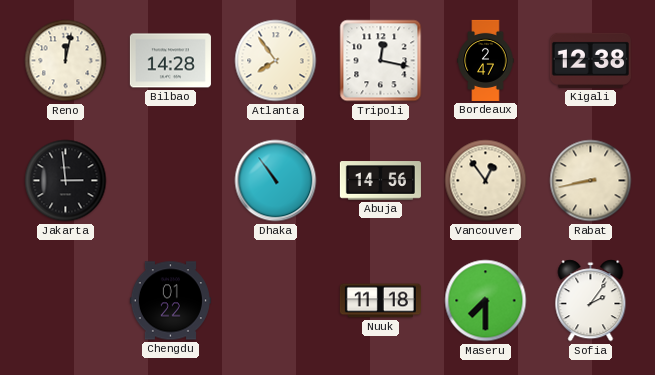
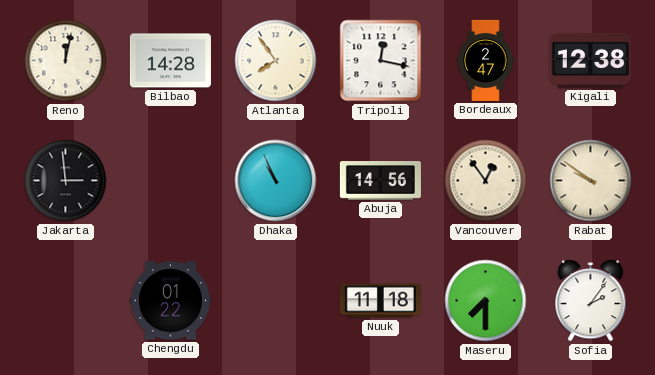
Dhaka: 10:54 -> 10:56
Rabat: 8:43 -> 9:51
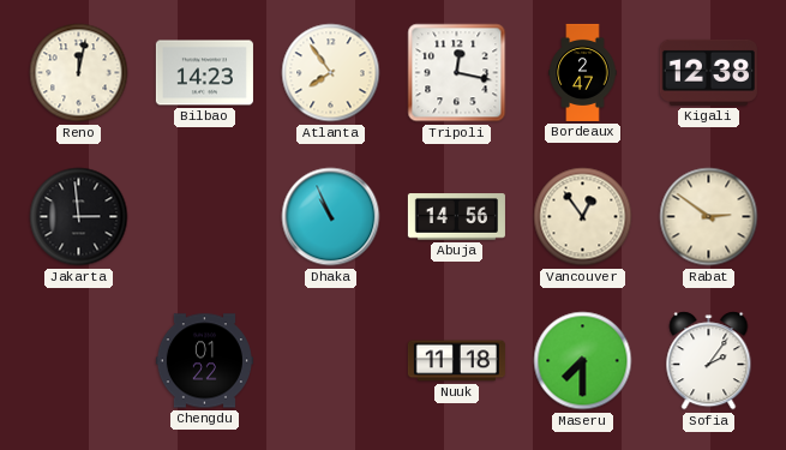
Bilbao: 14:28 -> 14:23
Rabat: 9:51 -> 2:51
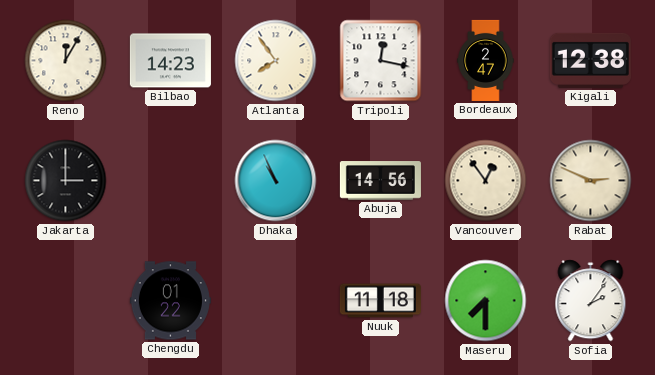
Reno: 12:02 -> 12:05
Jakarta: 2:59 -> 3:00
Rabat: 2:51 -> 2:49
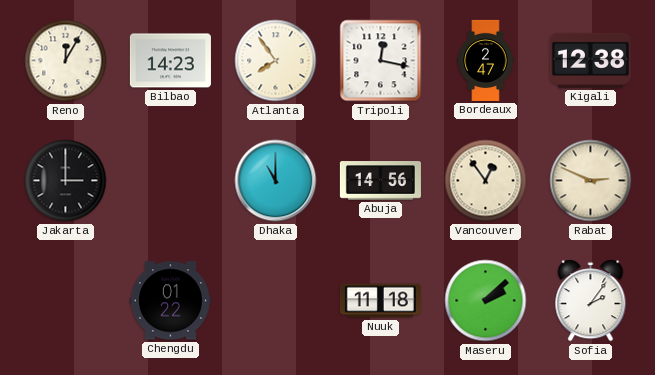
Dhaka: 10:56 -> 11:00
Maseru: 7:30 -> 2:08
